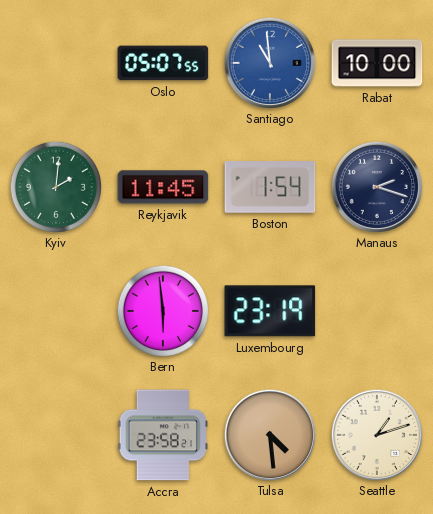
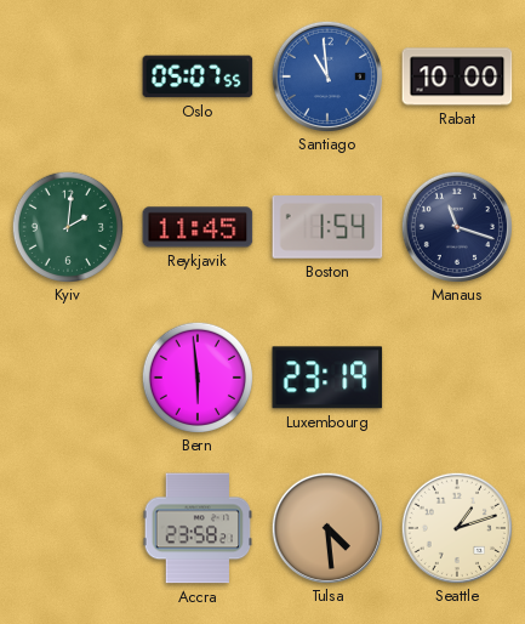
Manaus: 2:18 -> 11:18
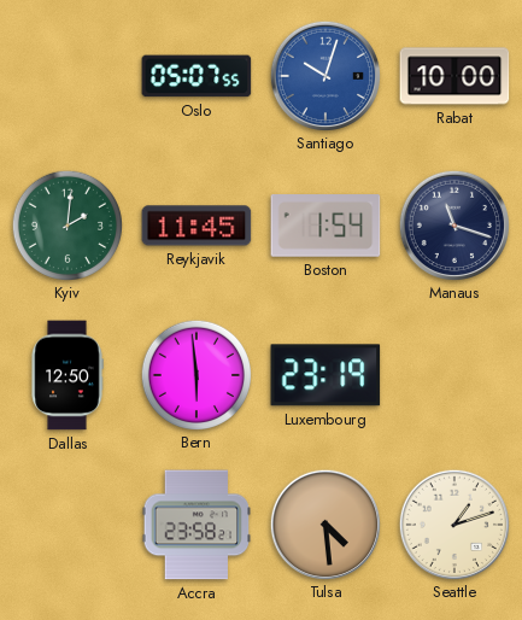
Santiago: 10:59 -> 10:03
Dallas: none -> 12:50
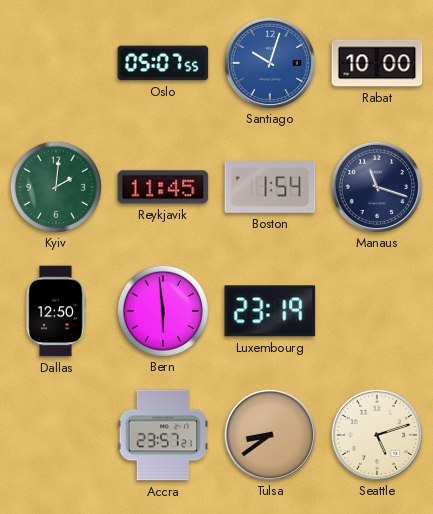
Accra: 23:58 -> 23:57
Tulsa: 4:29 -> 8:39
Seattle: 1:12 -> 5:12
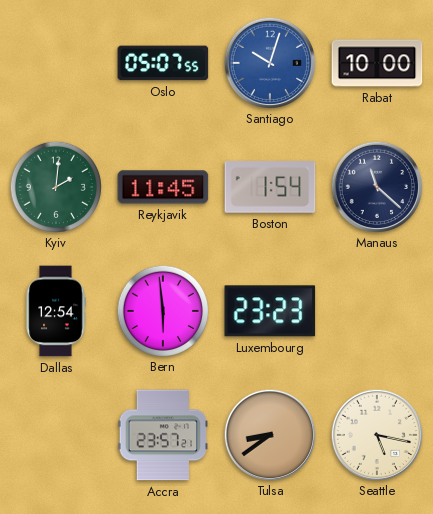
Manaus: 11:18 -> 11:22
Dallas: 12:50 -> 12:54
Luxembourg: 23:19 -> 23:23
Seattle: 5:12 -> 5:17
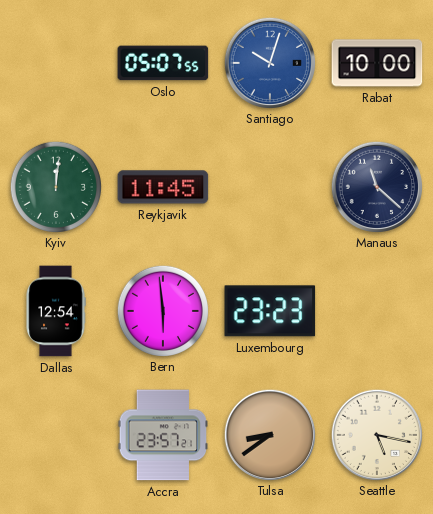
Kyiv: 2:01 -> 12:01
Boston: 1:54 -> none
